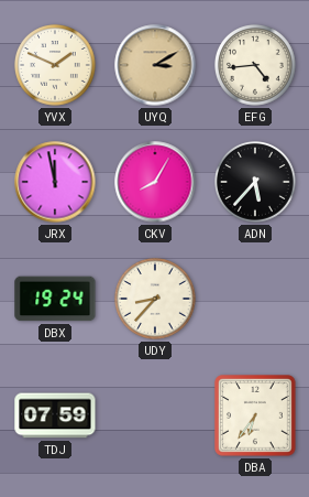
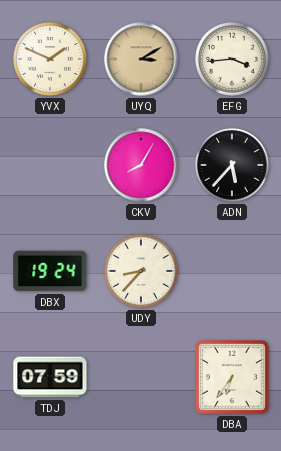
EFG: 4:44 -> 3:44
JRX: 11:58 -> none
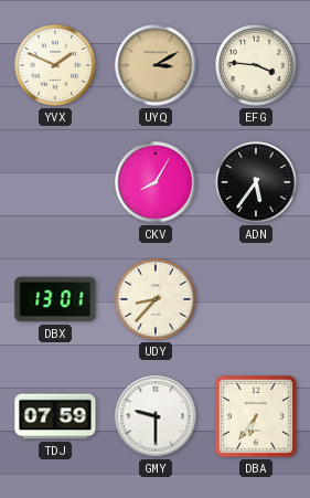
EFG: 3:44 -> 3:46
ADN: 5:37 -> 5:36
DBX: 19:24 -> 13:01
GMY: none -> 9:30
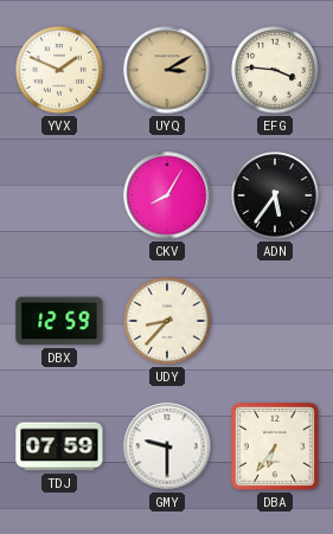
DBX: 13:01 -> 12:59
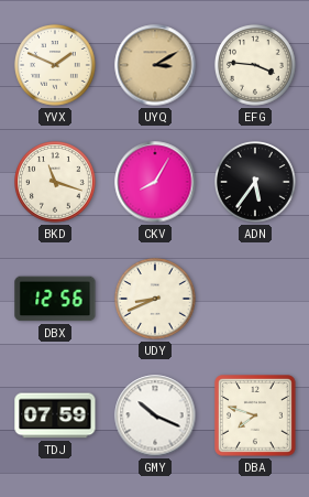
BKD: none -> 11:18
DBX: 12:59 -> 12:56
UDY: 8:37 -> 8:41
GMY: 9:30 -> 10:19
DBA: 6:36 -> 7:48
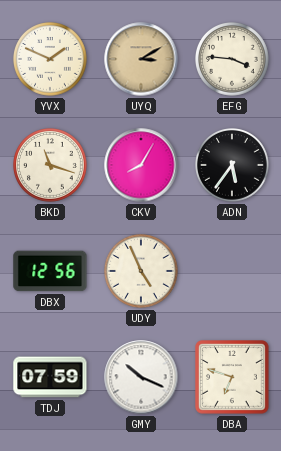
UDY: 8:41 -> 4:56
DBA: 7:48 -> 6:48
